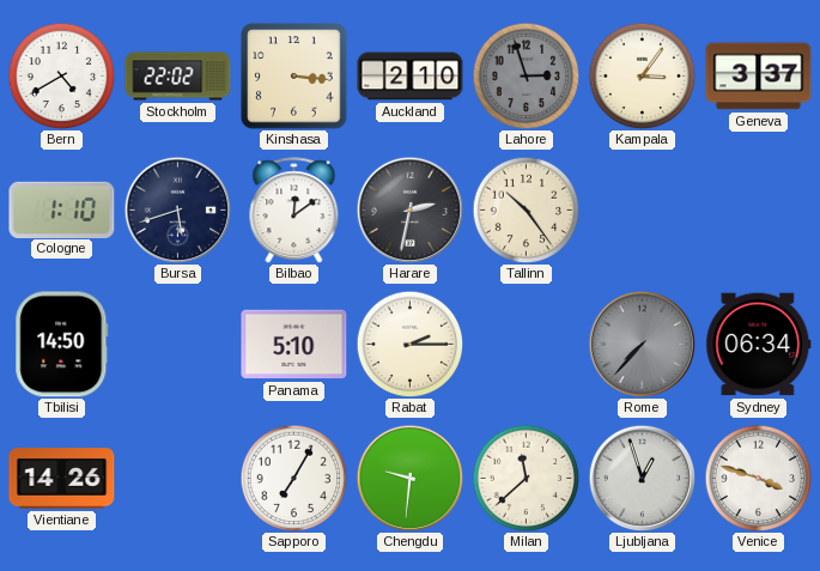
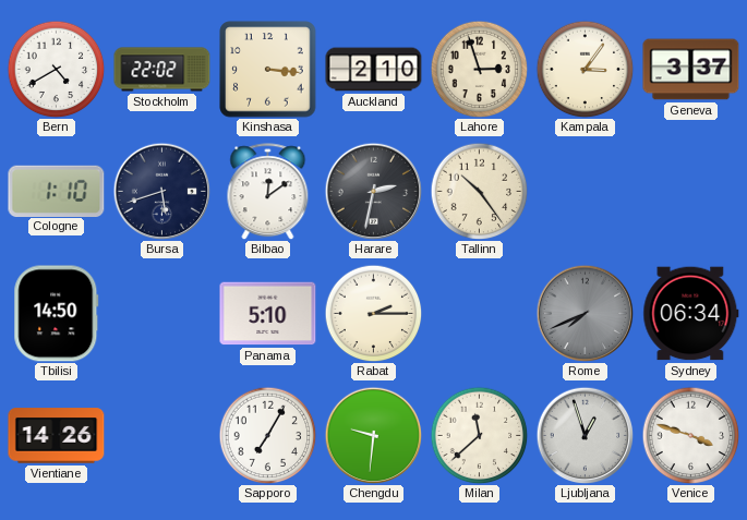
Lahore dial: grey -> cream
Rome: 7:37 -> 7:41
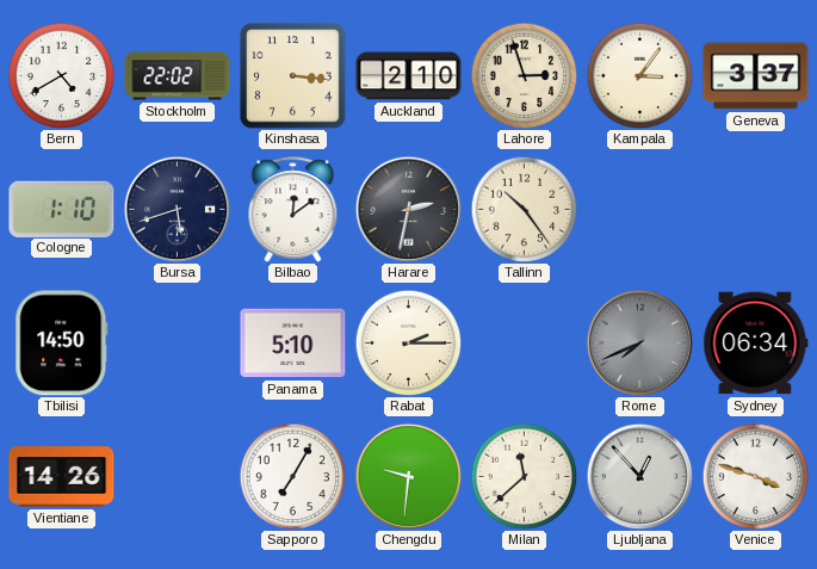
Ljubljana: 12:57 -> 12:53
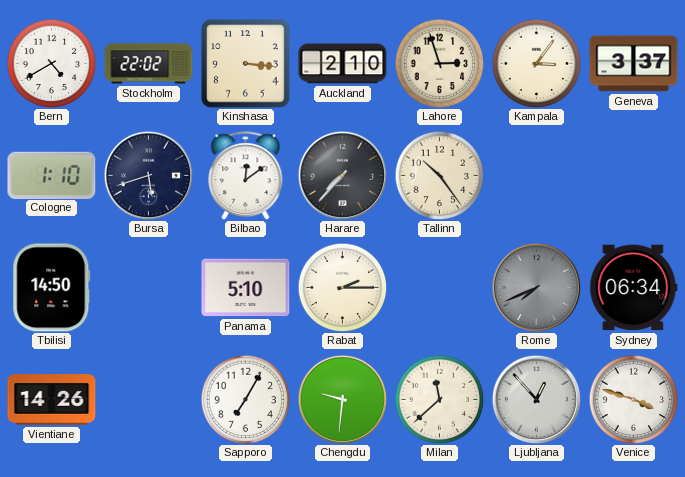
Harare: 2:32 -> 7:37
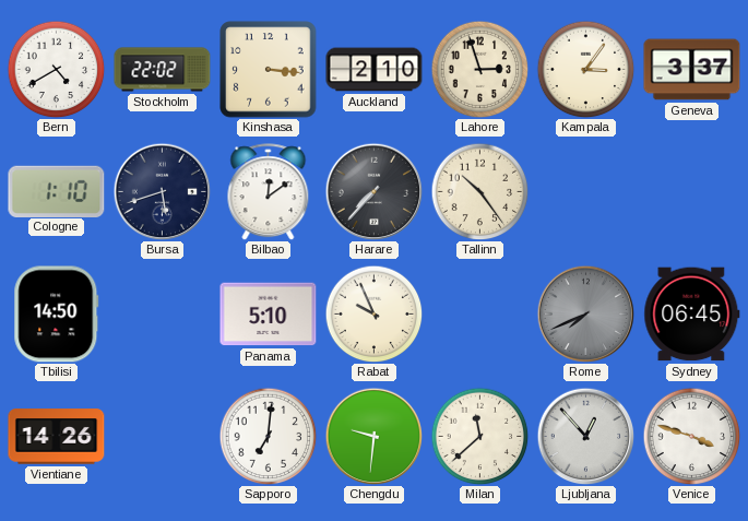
Rabat: 2:15 -> 9:56
Sydney: 06:34 -> 06:45
Sapporo: 7:05 -> 7:01
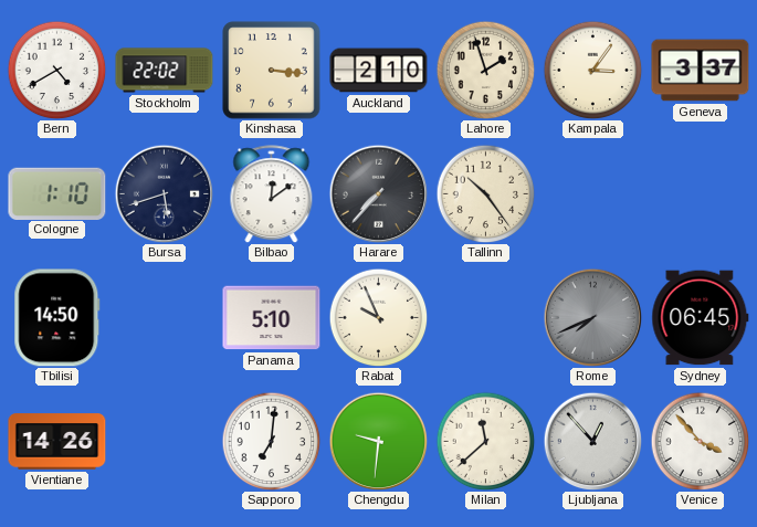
Lahore: 2:57 -> 1:57
Venice: 3:48 -> 3:53
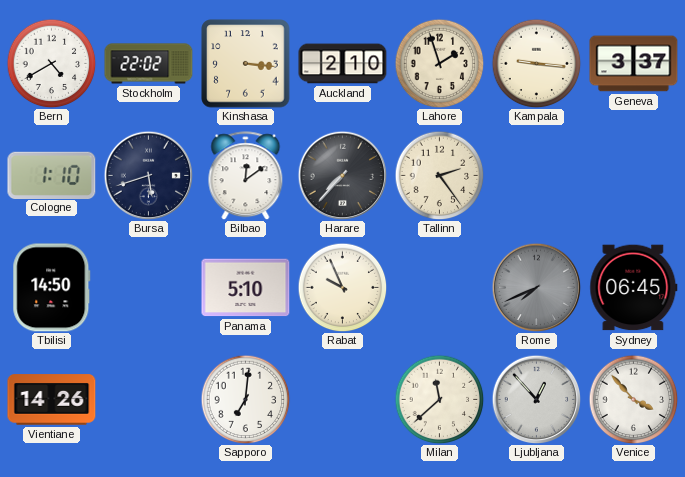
Kampala: 3:06 -> 9:16
Tallinn: 10:24 -> 2:24
Chengdu: 9:31 -> none
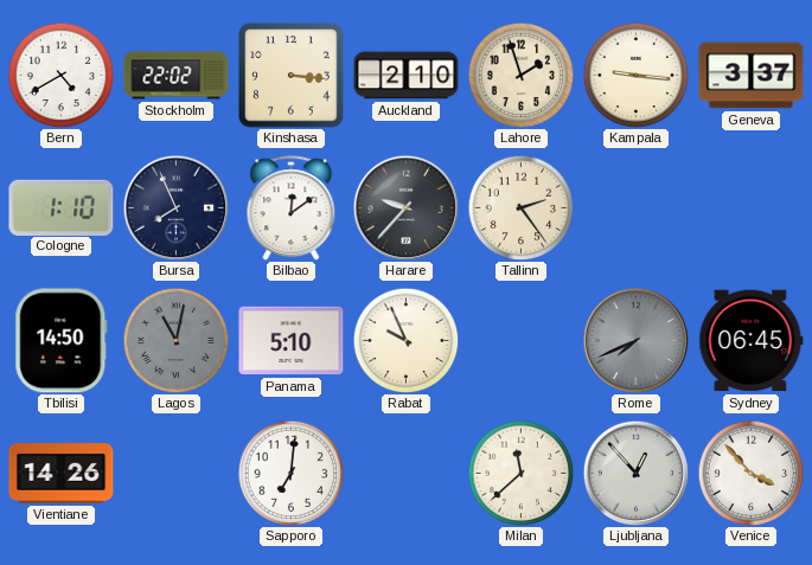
Bursa: 5:42 -> 7:56
Harare: 7:37 -> 9:37
Lagos: none -> 11:02
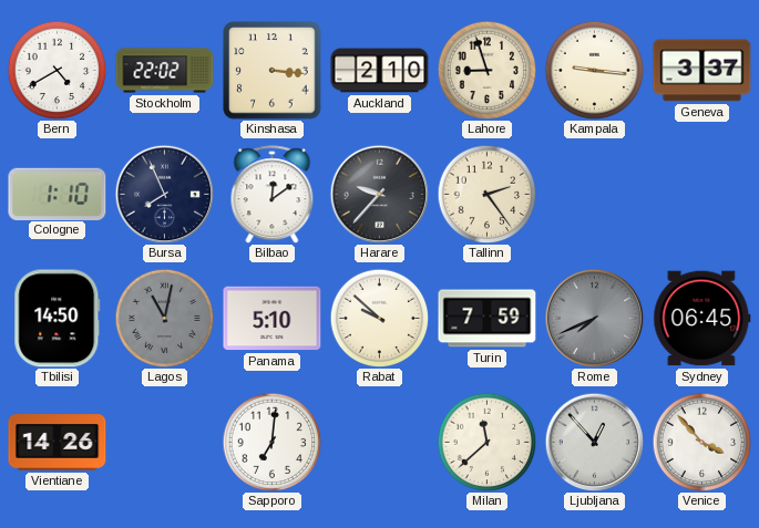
Lahore: 1:57 -> 8:57
Rabat: 9:56 -> 9:52
Turin: none -> 7:59
